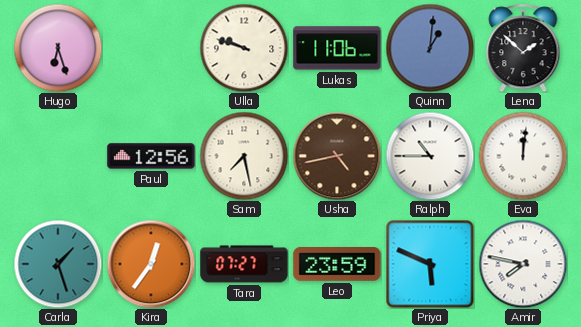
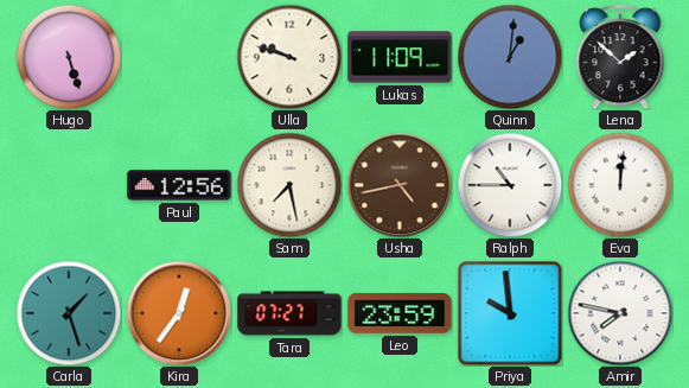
Hugo: 6:27 -> 5:27
Lukas: 11:06 -> 11:09
Priya: 5:49 -> 9:59
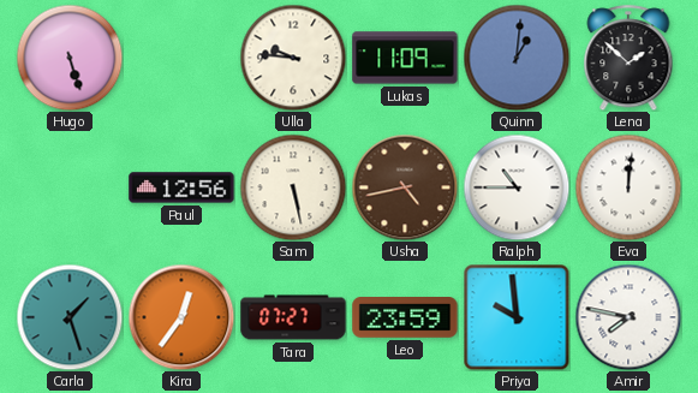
Ulla: 9:48 -> 9:46
Sam: 7:28 -> 5:28
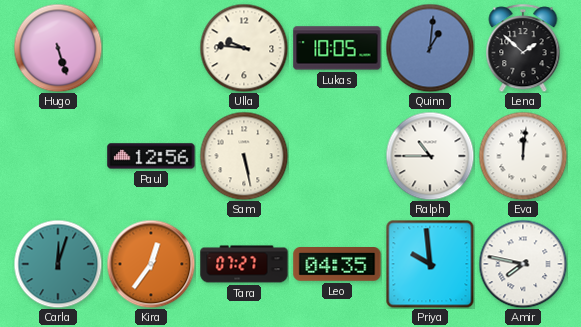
Lukas: 11:09 -> 10:05
Usha: 4:43 -> none
Carla: 1:27 -> 12:03
Leo: 23:59 -> 04:35
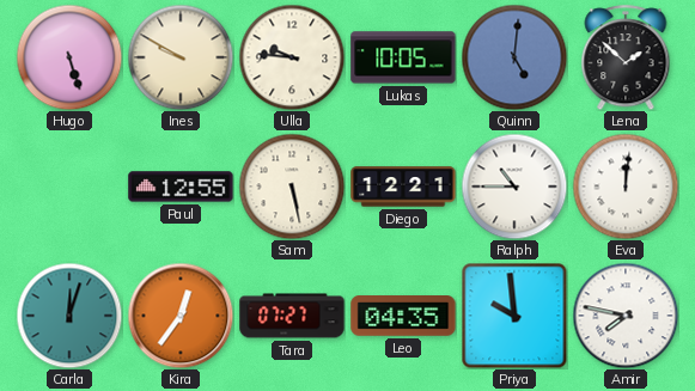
Ines: none -> 9:50
Quinn: 1:01 -> 5:01
Paul: 12:56 -> 12:55
Diego: none -> 12:21
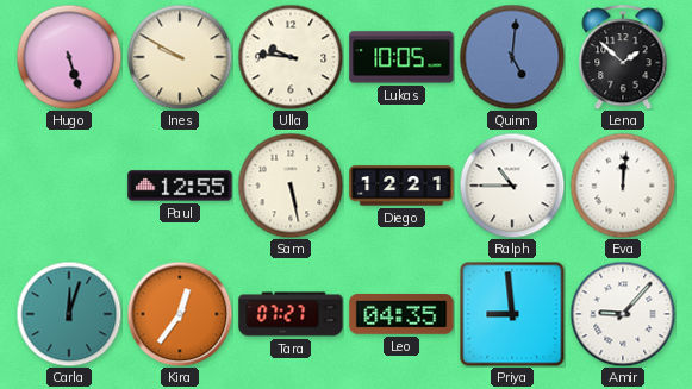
Priya: 9:59 -> 8:59
Amir: 7:47 -> 9:07
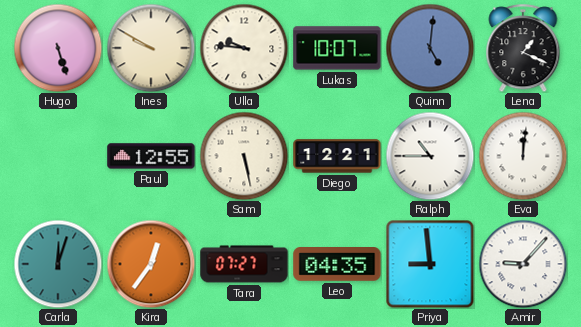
Lukas: 10:05 -> 10:07
Lena: 1:52 -> 1:19
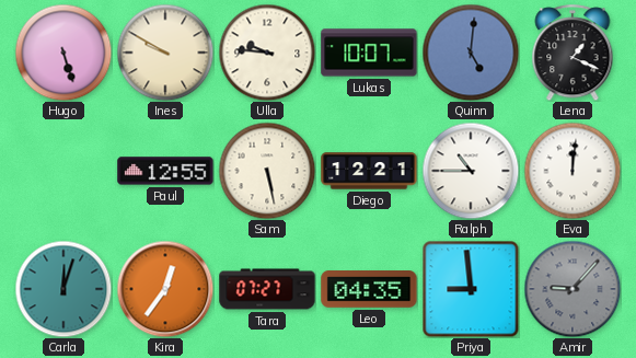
Amir dial: white -> grey
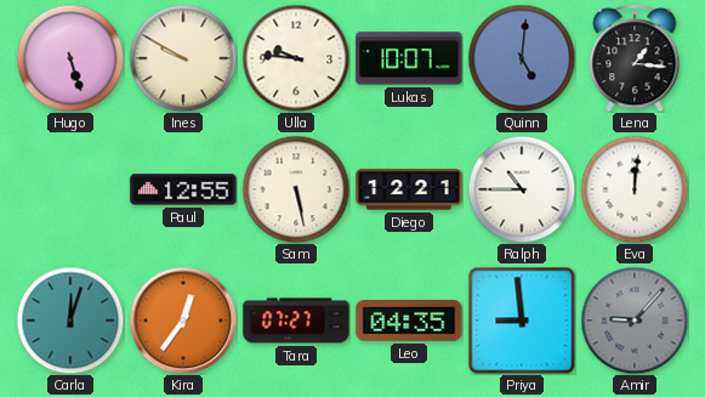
Lena: 1:19 -> 1:16
